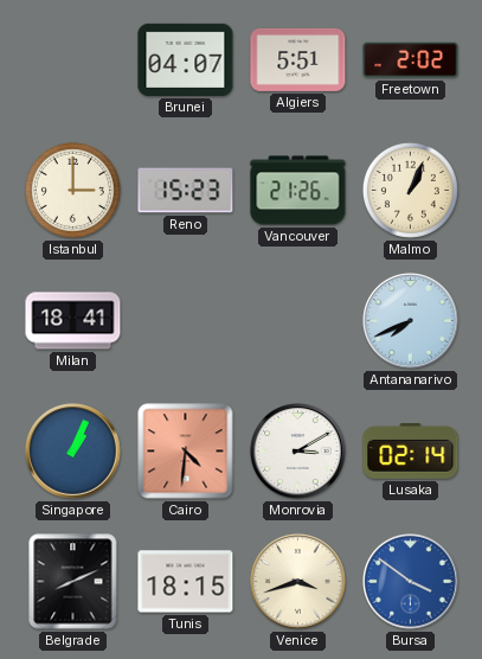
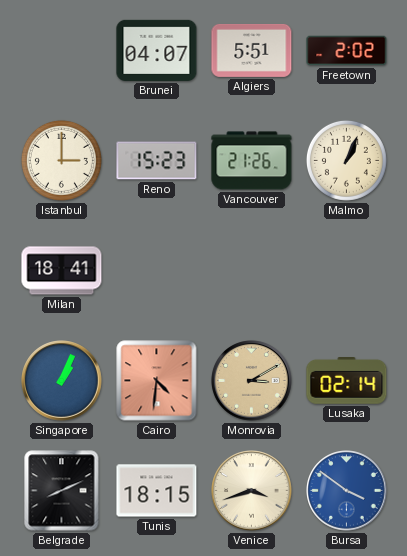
Antananarivo: 7:41 -> none
Monrovia dial: white -> champagne
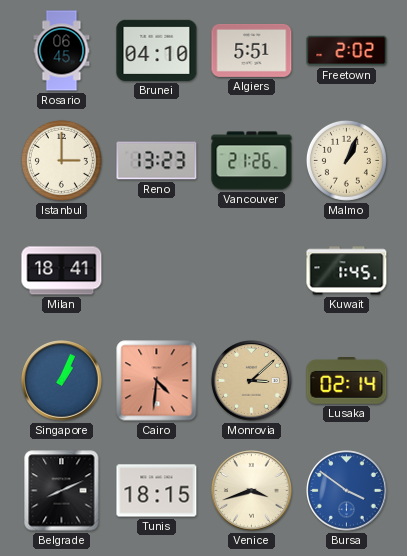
Rosario: none -> 06:45
Brunei: 04:07 -> 04:10
Reno: 15:23 -> 13:23
Kuwait: none -> 1:45
Monrovia: 3:10 -> 3:08
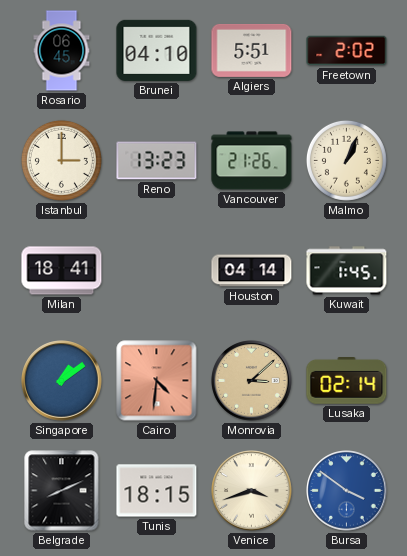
Houston: none -> 04:14
Singapore: 1:04 -> 1:09
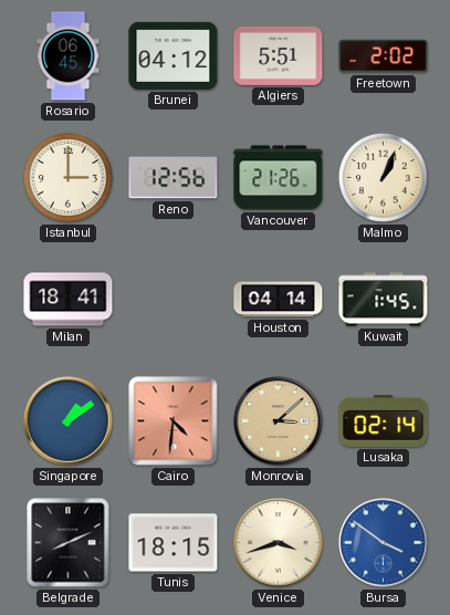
Brunei: 04:10 -> 04:12
Reno: 13:23 -> 12:56
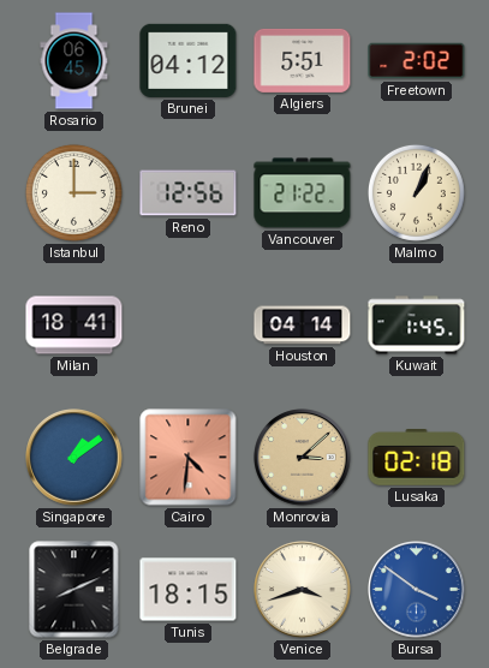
Vancouver: 21:26 -> 21:22
Lusaka: 02:14 -> 02:18
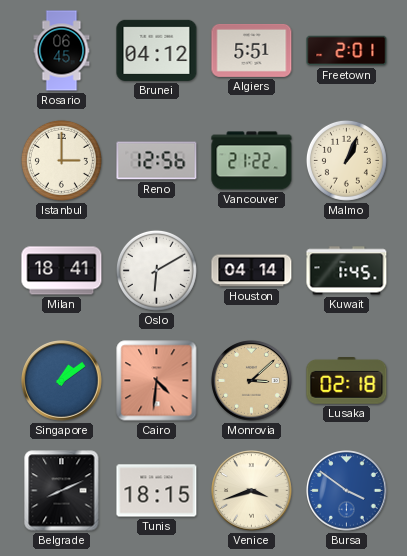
Freetown: 2:02 -> 2:01
Oslo: none -> 6:10
